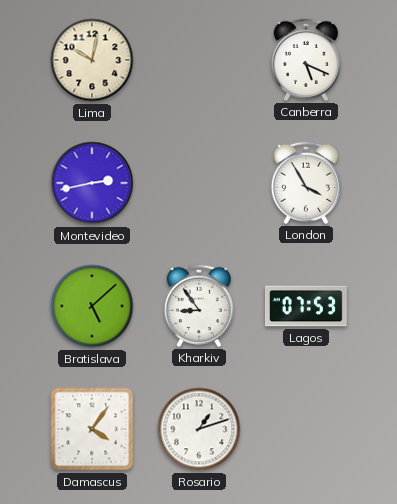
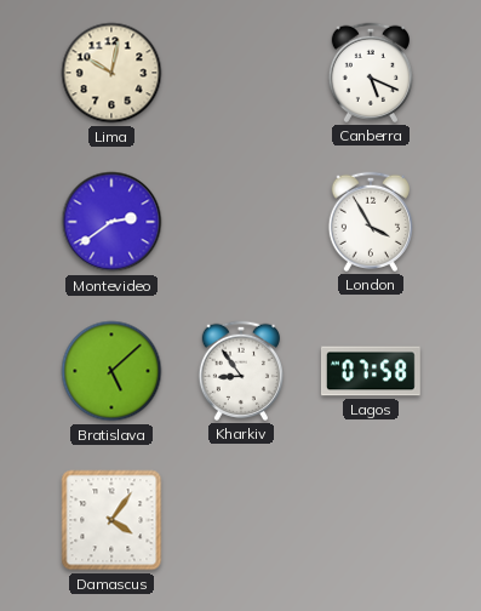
Montevideo: 2:43 -> 2:39
Lagos: 07:53 -> 07:58
Rosario: 1:12 -> none
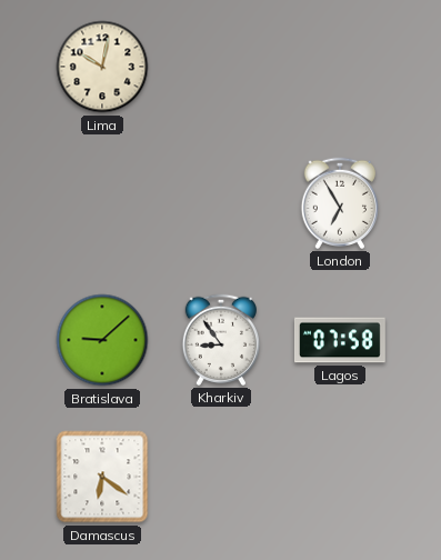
Canberra: 5:19 -> none
Montevideo: 2:39 -> none
London: 3:55 -> 6:55
Bratislava: 5:08 -> 9:08
Damascus: 4:06 -> 6:21
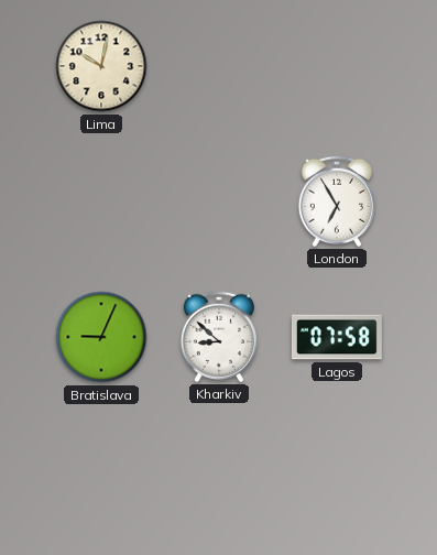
Bratislava: 9:08 -> 9:04
Kharkiv: 8:54 -> 8:52
Damascus: 6:21 -> none
